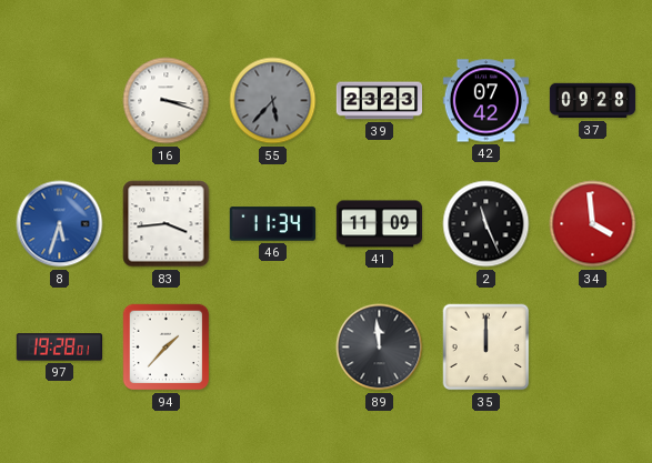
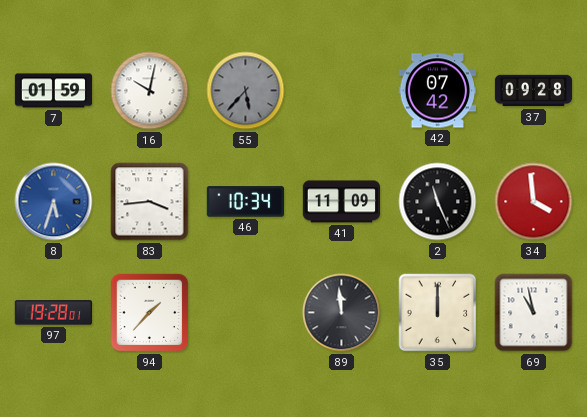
7: none -> 01:59
16: 3:18 -> 10:02
39: 23:23 -> none
46: 11:34 -> 10:34
69: none -> 10:58
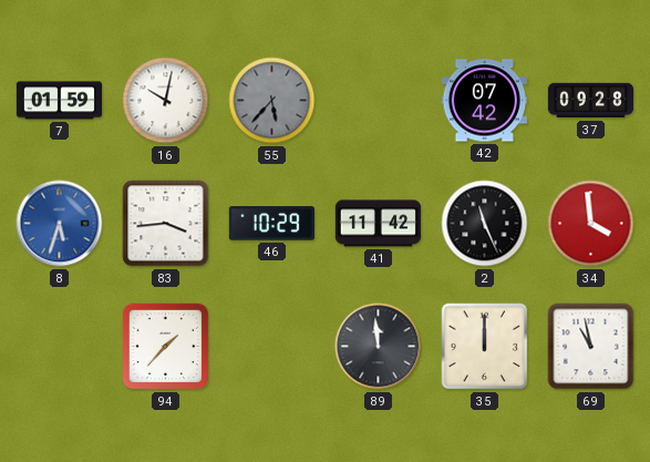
46: 10:34 -> 10:29
41: 11:09 -> 11:42
97: 19:28 -> none
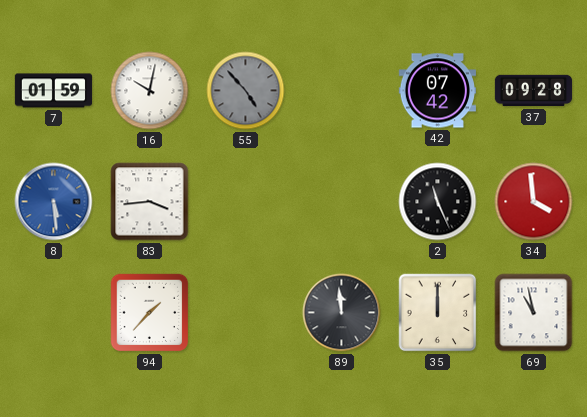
55: 5:37 -> 4:53
8: 5:33 -> 5:29
46: 10:29 -> none
41: 11:42 -> none
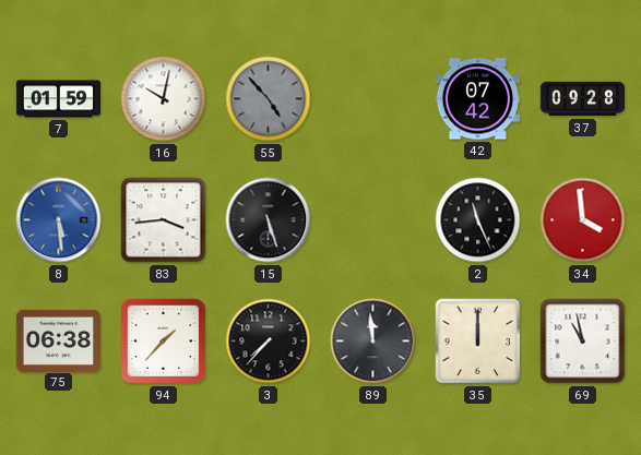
15: none -> 5:27
75: none -> 06:38
3: none -> 7:37
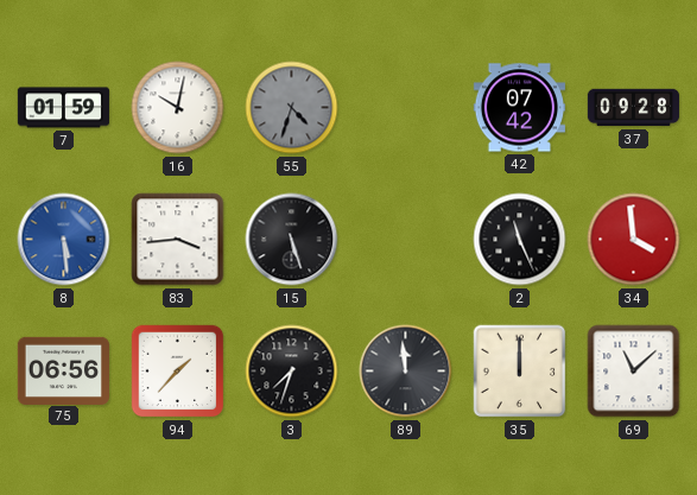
55: 4:53 -> 4:33
75: 06:38 -> 06:56
3: 7:37 -> 7:33
69: 10:58 -> 11:08
